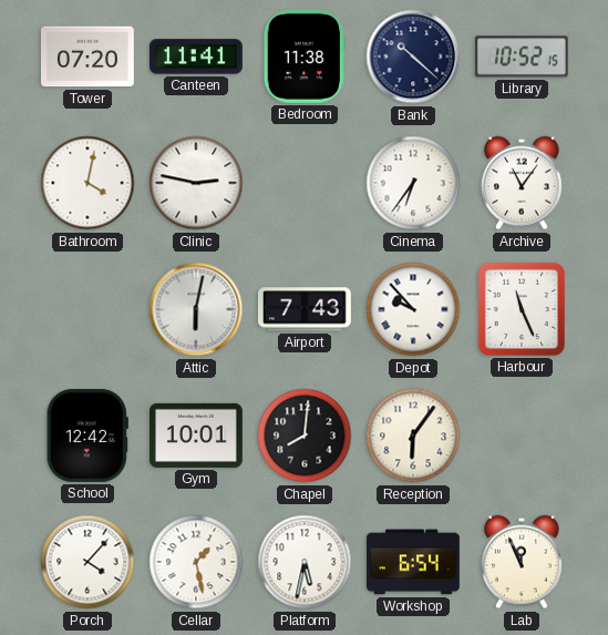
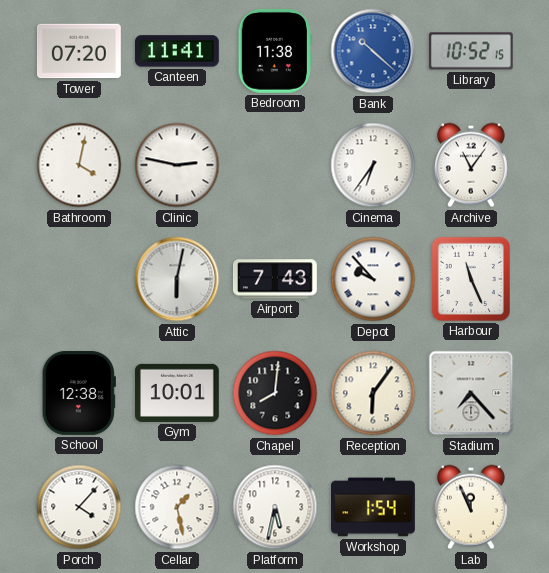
Bank dial: navy -> blue
School: 12:42 -> 12:38
Stadium: none -> 7:23
Workshop: 6:54 -> 1:54
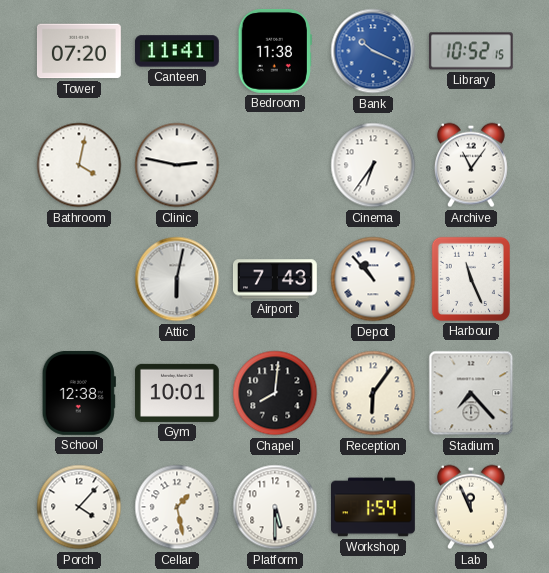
Bank: 10:22 -> 10:19
Depot: 9:53 -> 10:53
Platform: 5:32 -> 5:30
